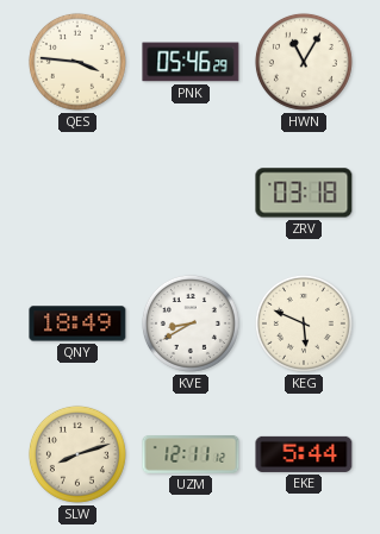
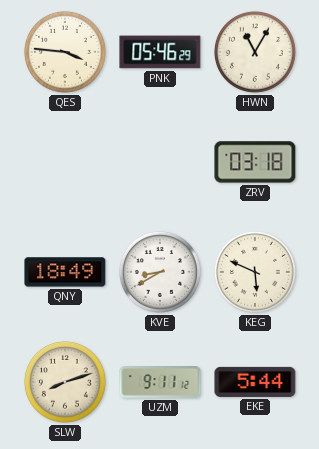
UZM: 12:11 -> 9:11
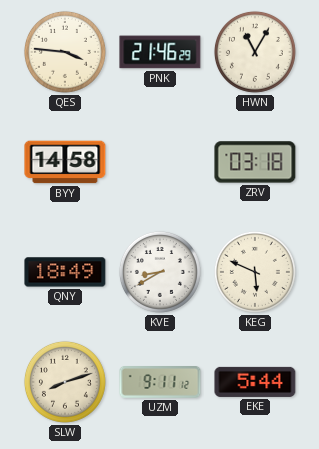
PNK: 05:46 -> 21:46
BYY: none -> 14:58
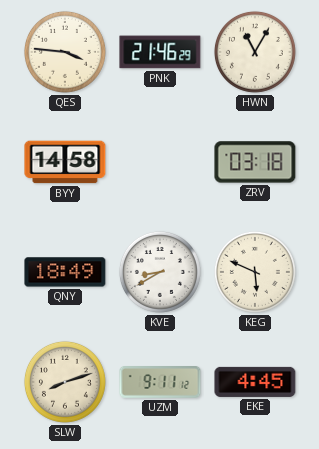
EKE: 5:44 -> 4:45
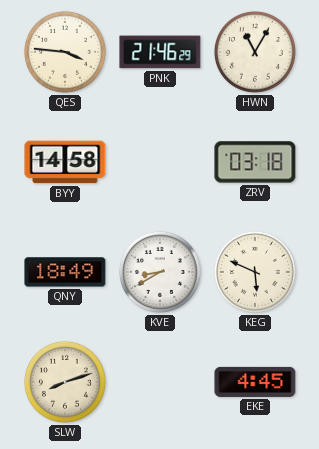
UZM: 9:11 -> none
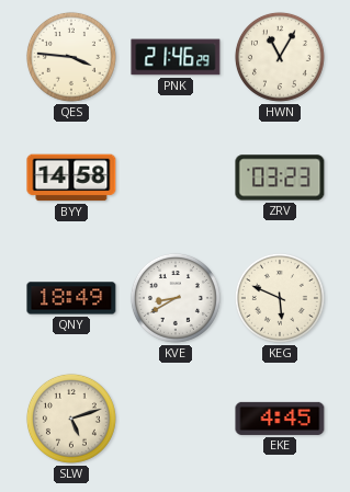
ZRV: 03:18 -> 03:23
SLW: 8:12 -> 5:12
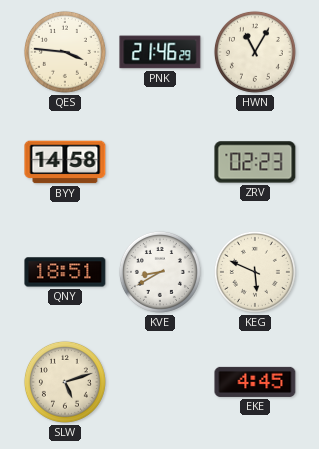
ZRV: 03:23 -> 02:23
QNY: 18:49 -> 18:51
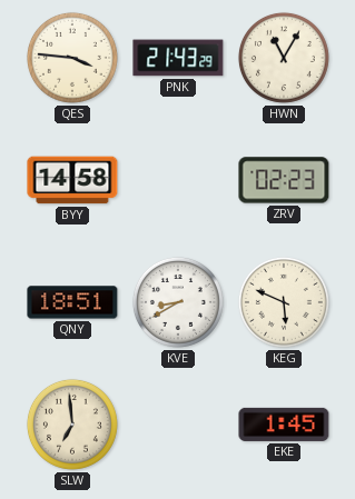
PNK: 21:46 -> 21:43
SLW: 5:12 -> 6:59
EKE: 4:45 -> 1:45
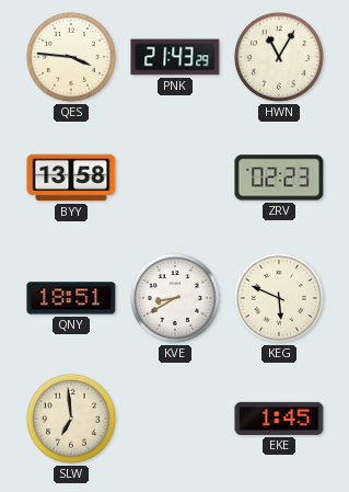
BYY: 14:58 -> 13:58
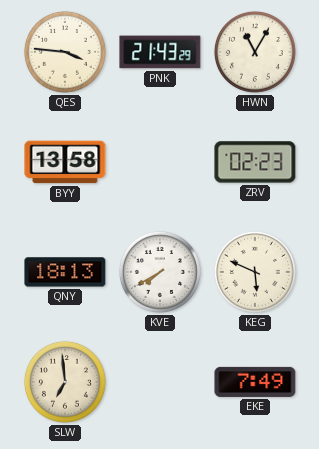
QNY: 18:51 -> 18:13
KVE: 8:40 -> 7:40
EKE: 1:45 -> 7:49
